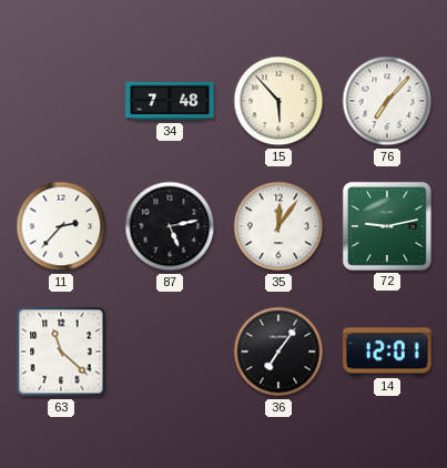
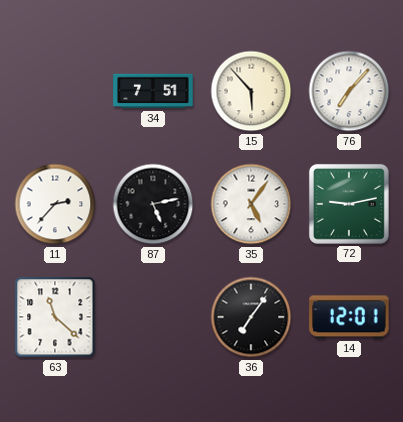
34: 7:48 -> 7:51
35: 12:06 -> 5:06
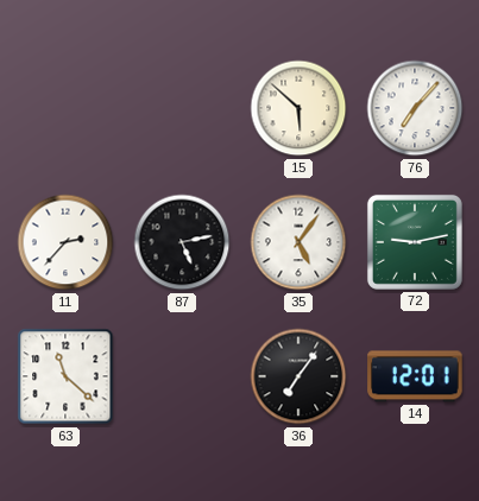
34: 7:51 -> none
15: 5:53 -> 5:52
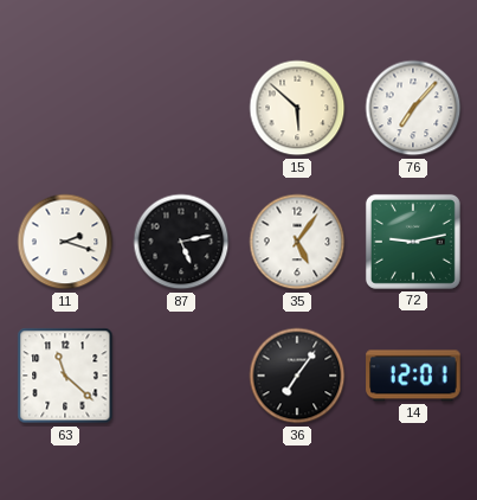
11: 2:37 -> 2:18
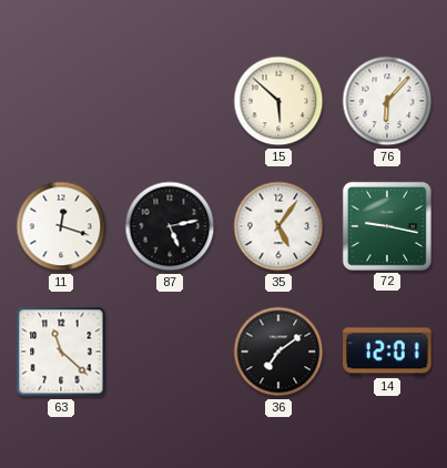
76: 7:07 -> 6:07
11: 2:18 -> 12:18
72: 9:13 -> 9:17
36: 7:06 -> 7:09
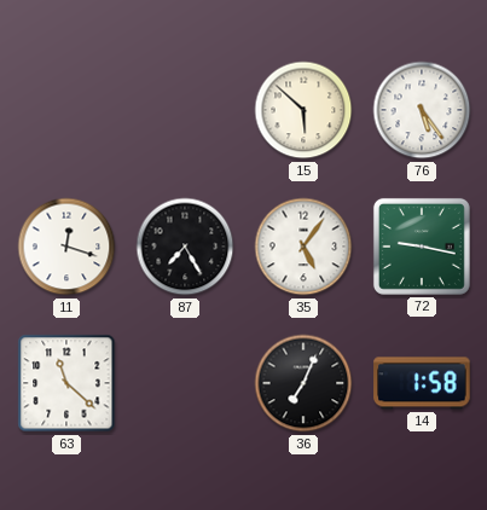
76: 6:07 -> 5:24
87: 5:13 -> 7:25
36: 7:09 -> 7:04
14: 12:01 -> 1:58
